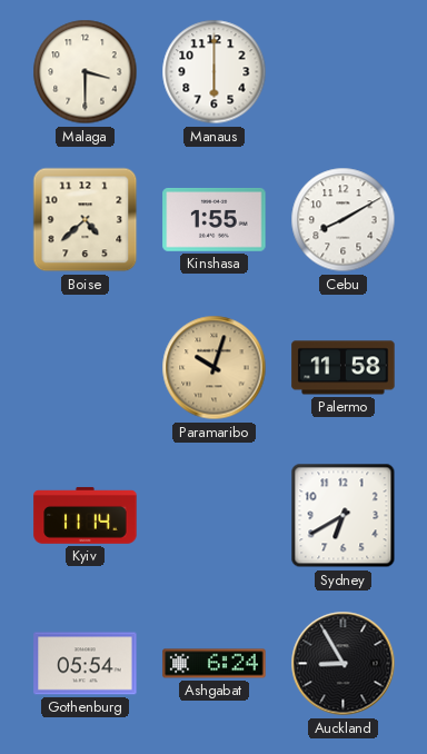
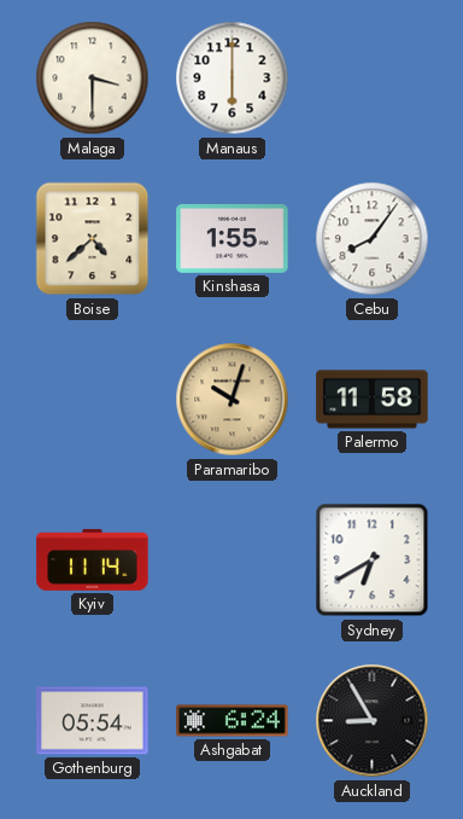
Cebu: 8:10 -> 8:06
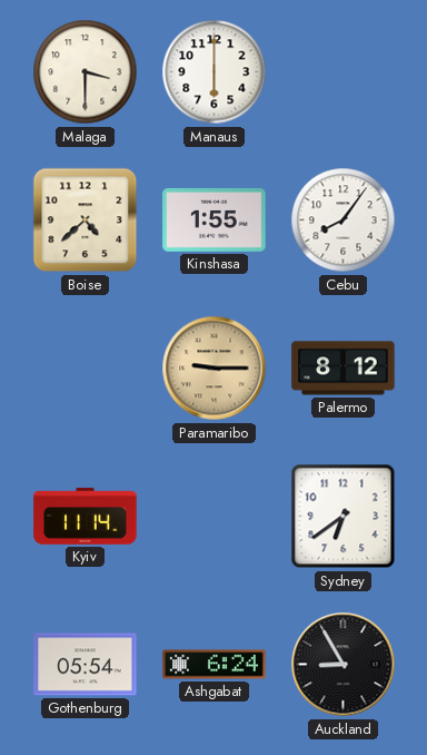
Paramaribo: 10:03 -> 9:15
Palermo: 11:58 -> 8:12
Sydney: 6:40 -> 6:39
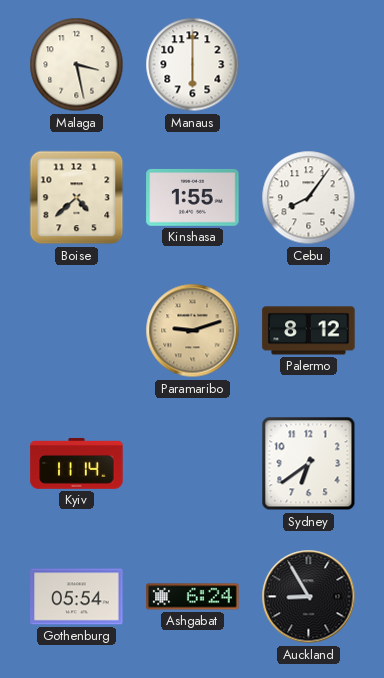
Malaga: 3:30 -> 3:28
Paramaribo: 9:15 -> 9:12
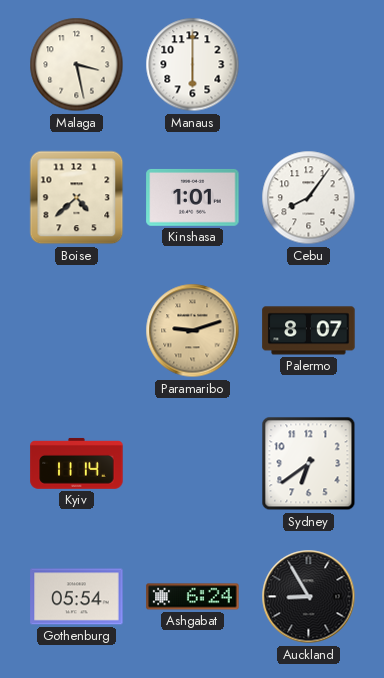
Kinshasa: 1:55 -> 1:01
Palermo: 8:12 -> 8:07
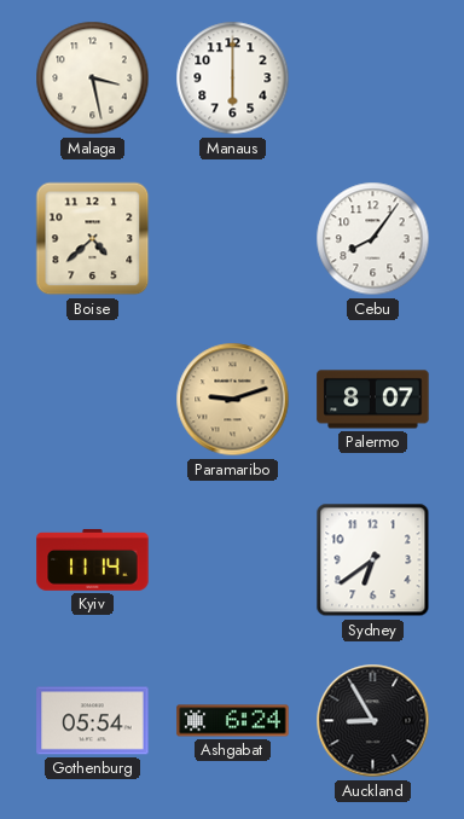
Kinshasa: 1:01 -> none
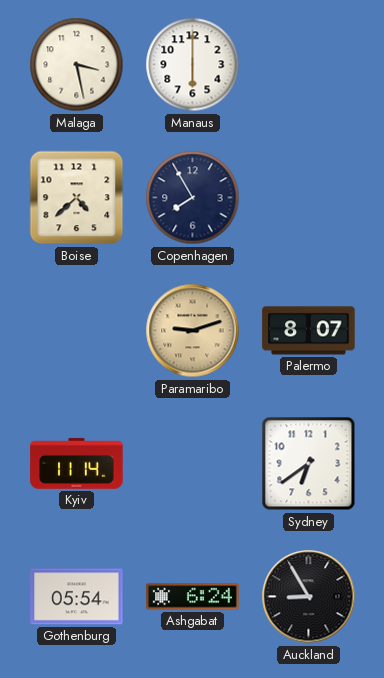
Copenhagen: none -> 7:55
Cebu: 8:06 -> none
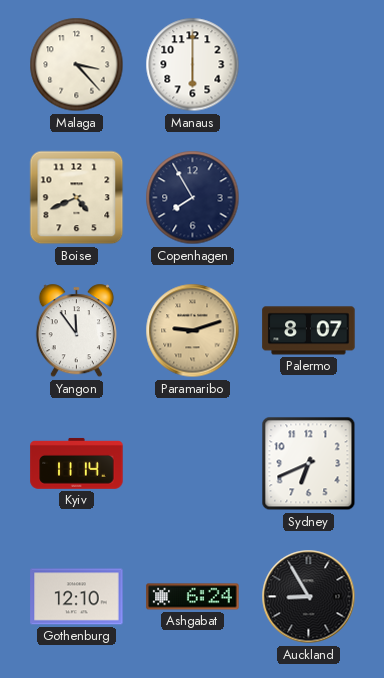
Malaga: 3:28 -> 3:23
Boise: 4:38 -> 4:41
Yangon: none -> 11:54
Sydney: 6:39 -> 6:41
Gothenburg: 05:54 -> 12:10
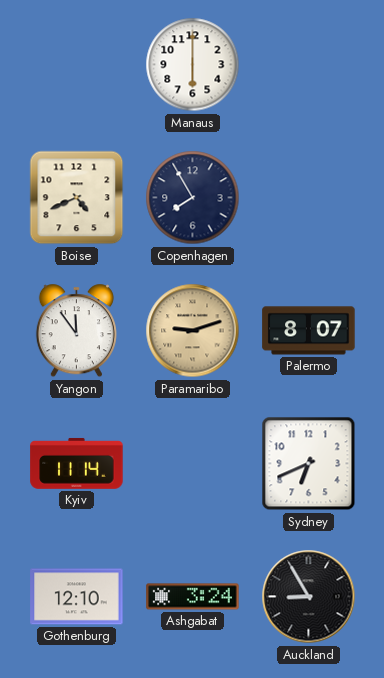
Malaga: 3:23 -> none
Ashgabat: 6:24 -> 3:24
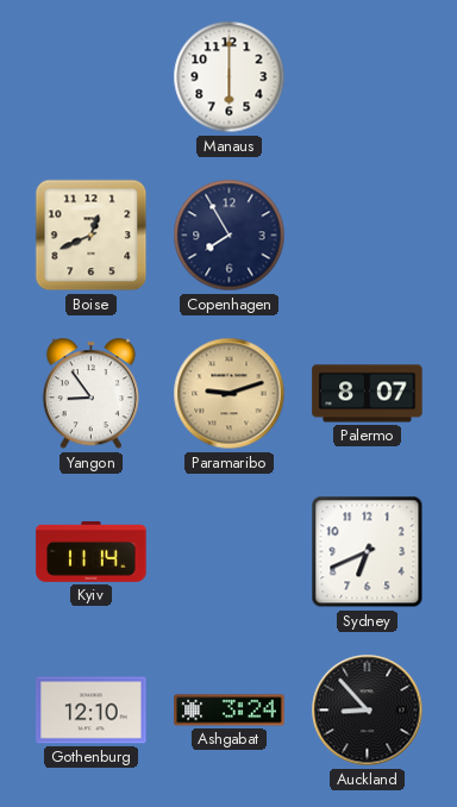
Boise: 4:41 -> 12:41
Yangon: 11:54 -> 8:54
Auckland: 8:55 -> 8:53
